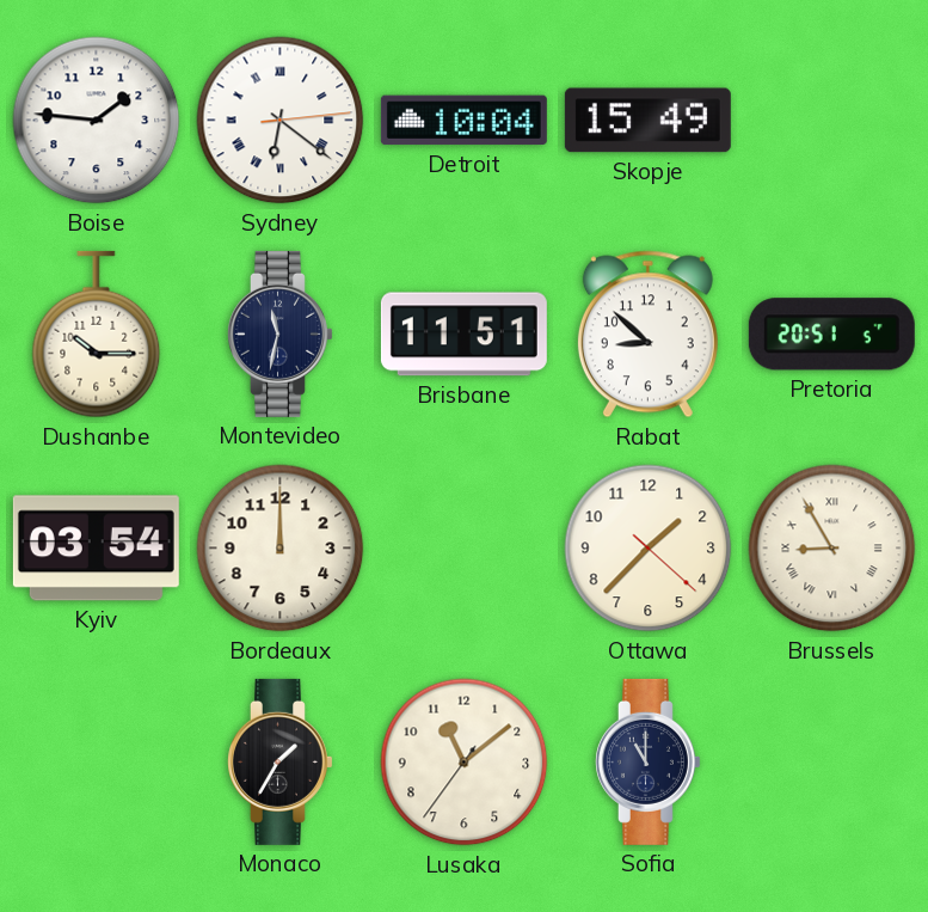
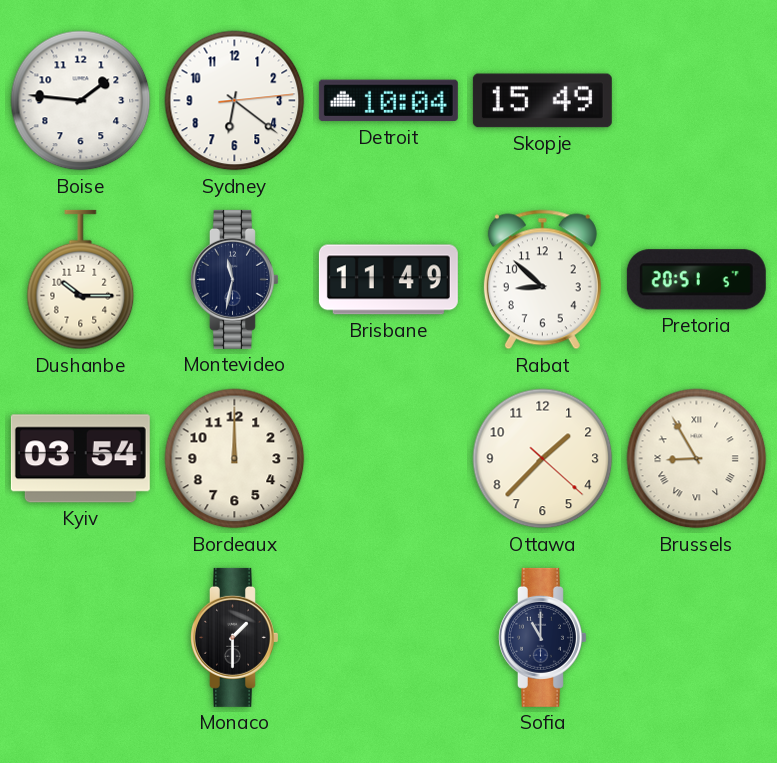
Sydney numerals: Roman -> Arabic
Brisbane: 11:51 -> 11:49
Monaco: 1:35 -> 1:30
Lusaka: 11:08 -> none
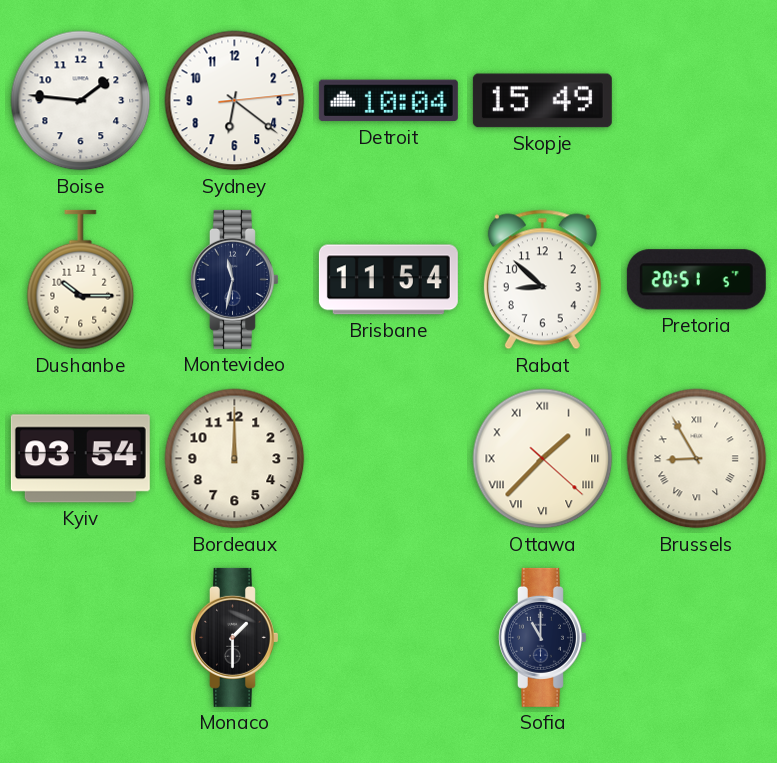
Brisbane: 11:49 -> 11:54
Ottawa numerals: Arabic -> Roman
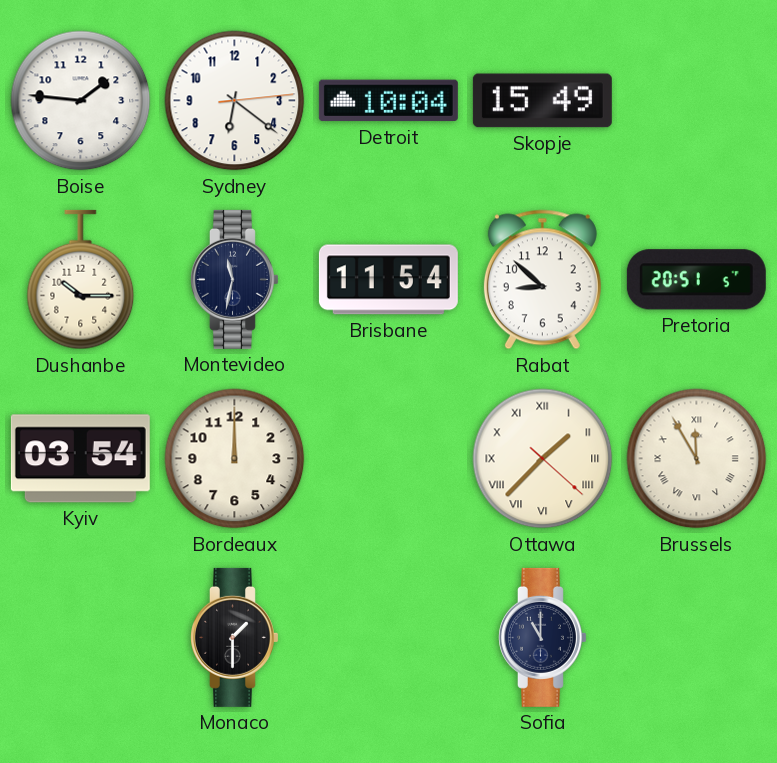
Brussels: 8:55 -> 11:55
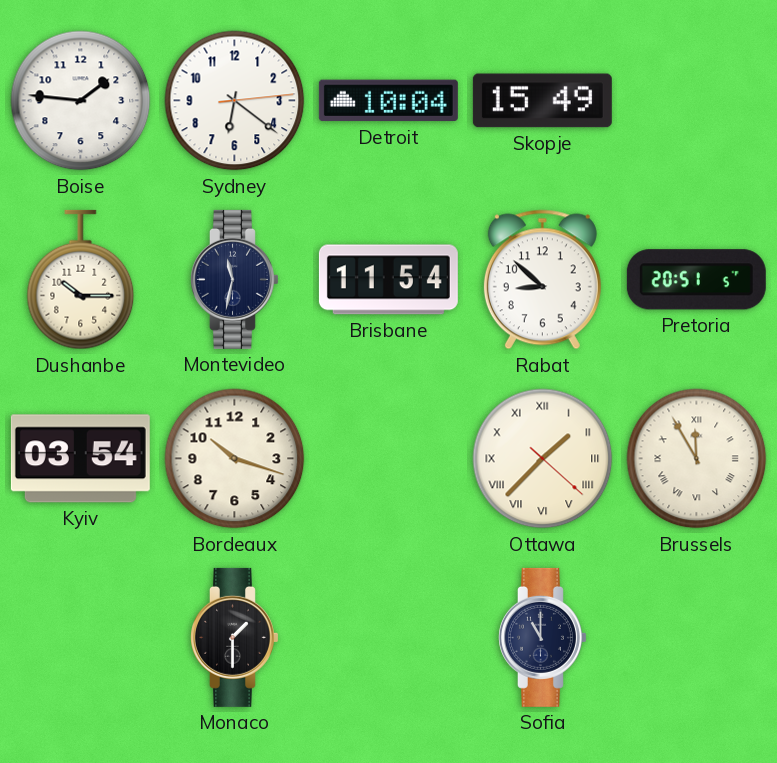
Bordeaux: 12:00 -> 10:18
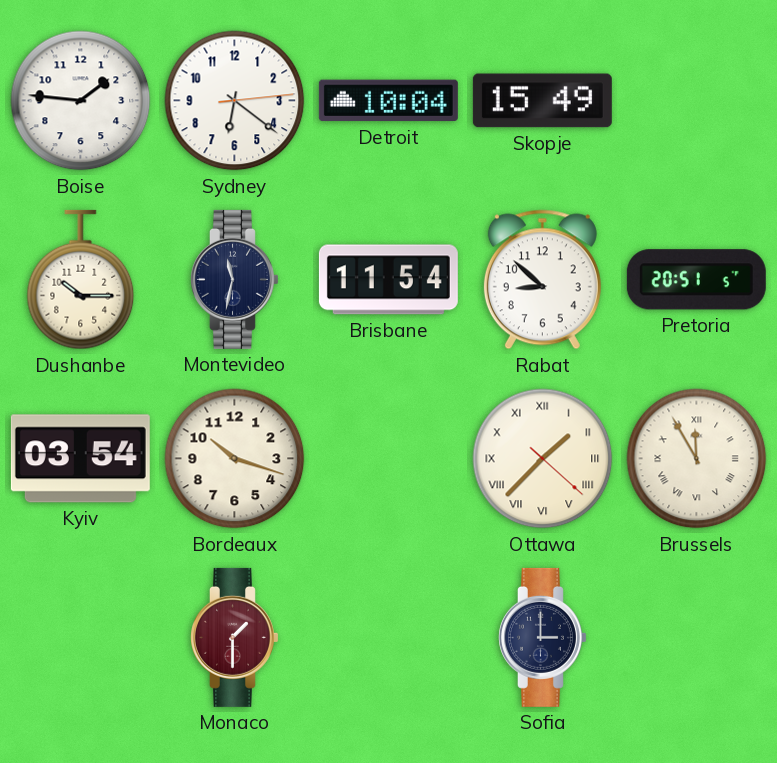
Monaco dial: black -> burgundy
Sofia: 11:00 -> 3:00
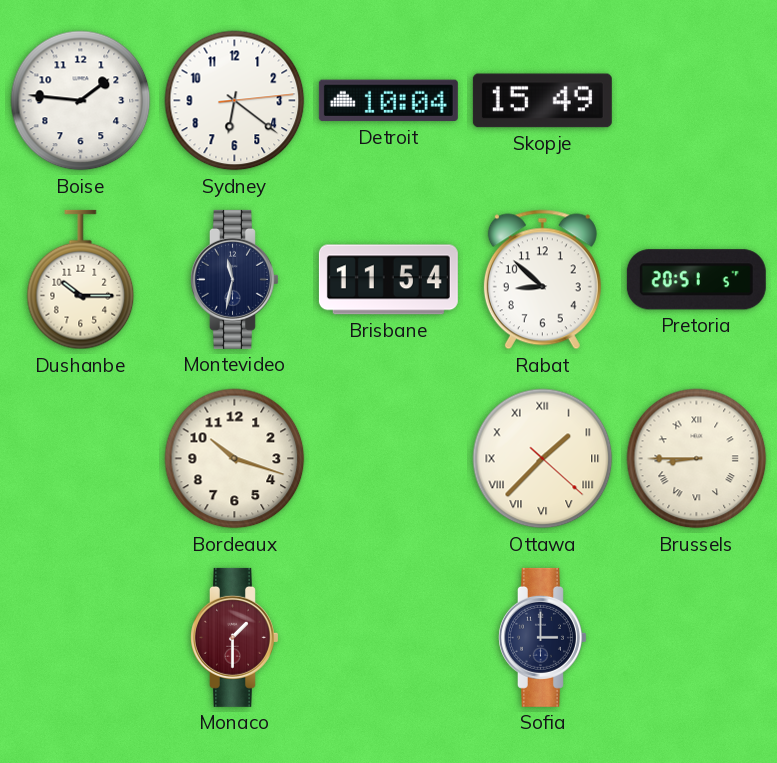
Kyiv: 03:54 -> none
Brussels: 11:55 -> 8:45
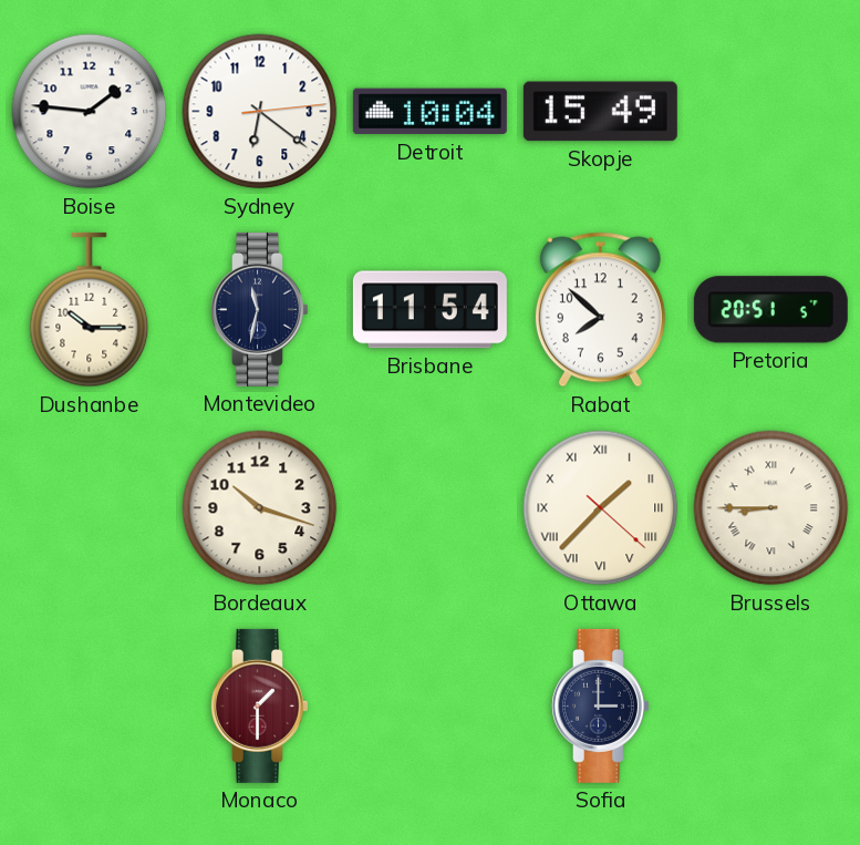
Rabat: 8:52 -> 7:52
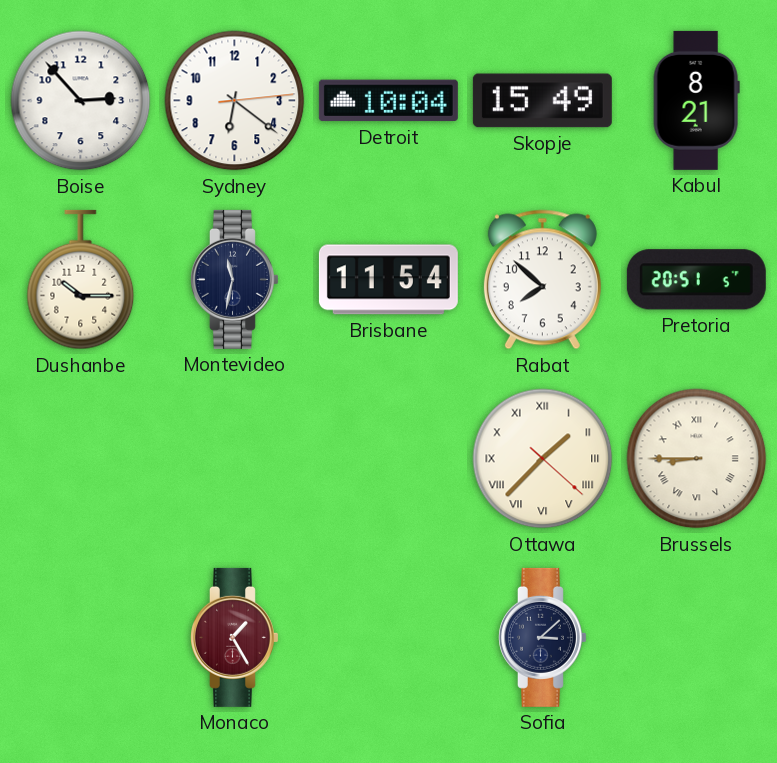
Boise: 1:46 -> 2:53
Kabul: none -> 8:21
Bordeaux: 10:18 -> none
Monaco: 1:30 -> 1:25
Sofia: 3:00 -> 3:08
